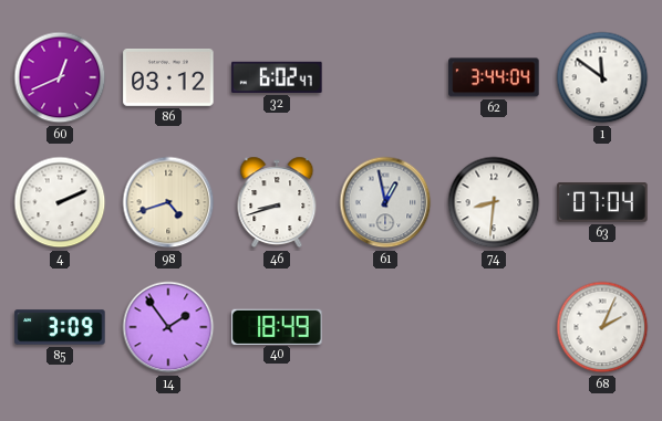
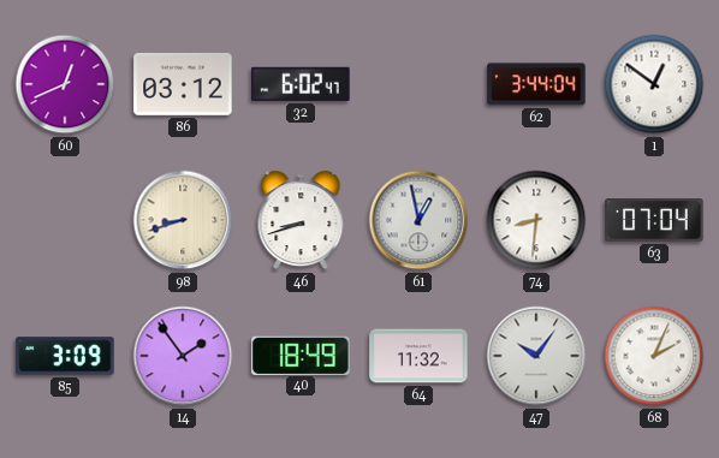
1: 11:51 -> 12:51
4: 2:11 -> none
98: 4:42 -> 8:42
64: none -> 11:32
47: none -> 10:06
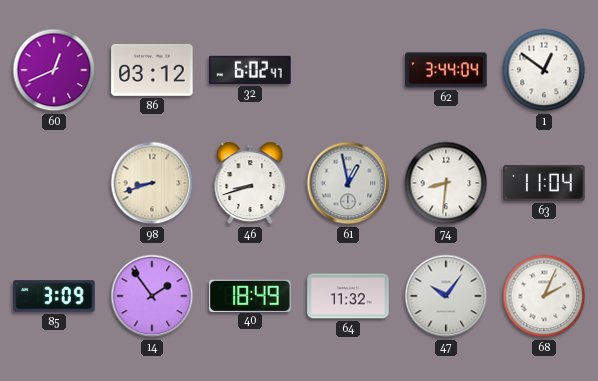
63: 07:04 -> 11:04
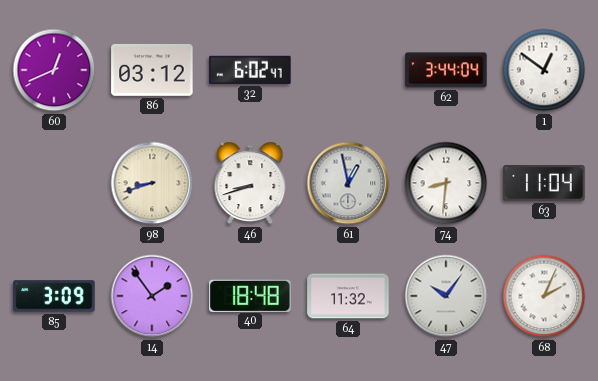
40: 18:49 -> 18:48
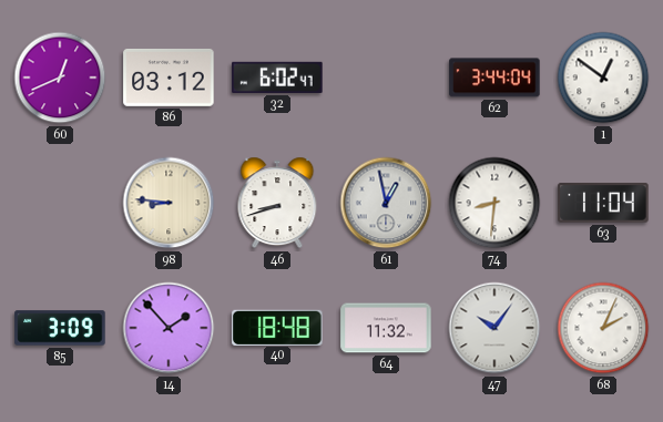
98: 8:42 -> 8:46
14: 1:54 -> 1:53
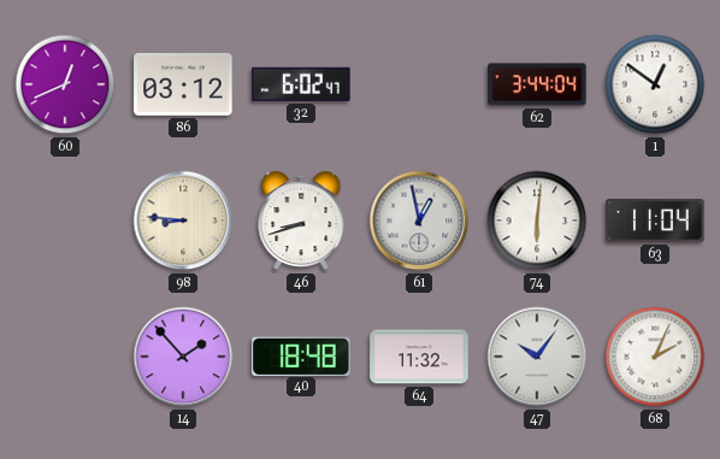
74: 8:31 -> 6:01
85: 3:09 -> none
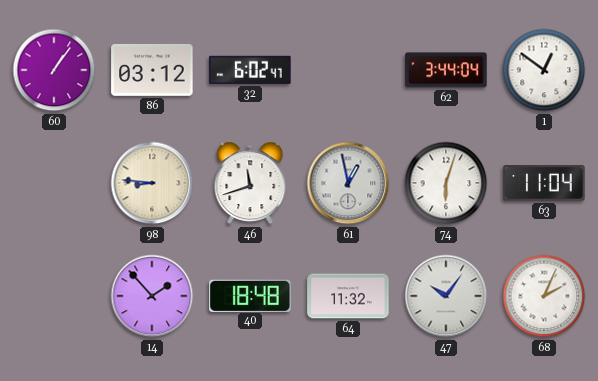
60: 12:41 -> 1:06
46: 8:42 -> 11:42
74: 6:01 -> 6:03
